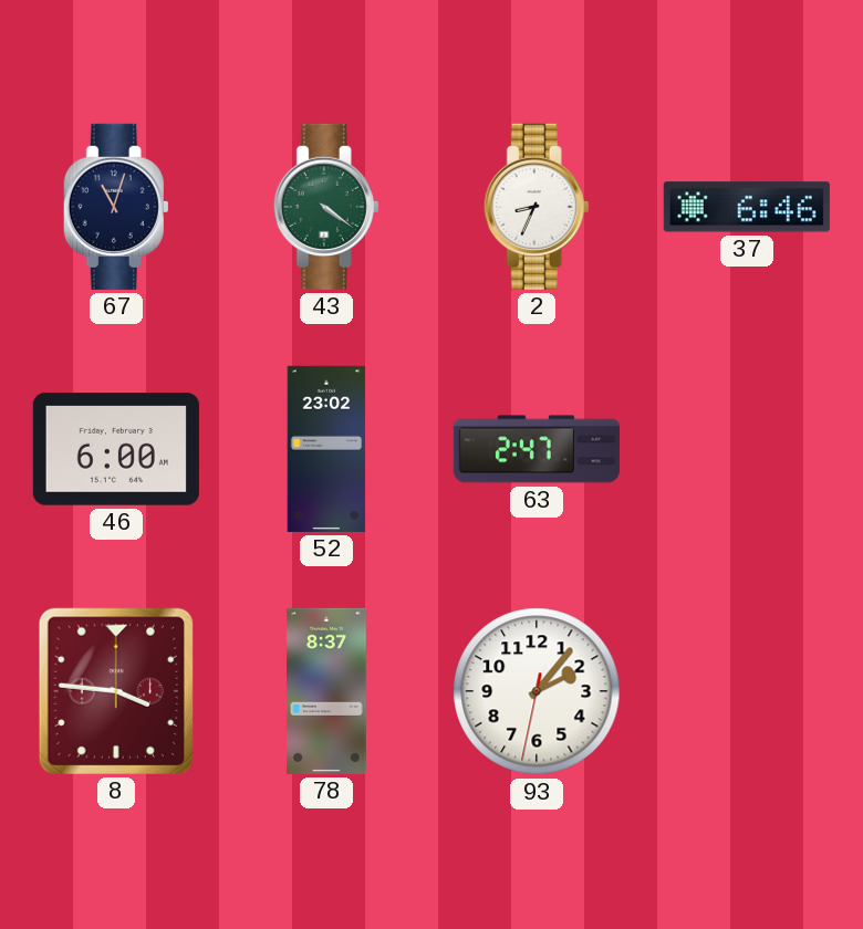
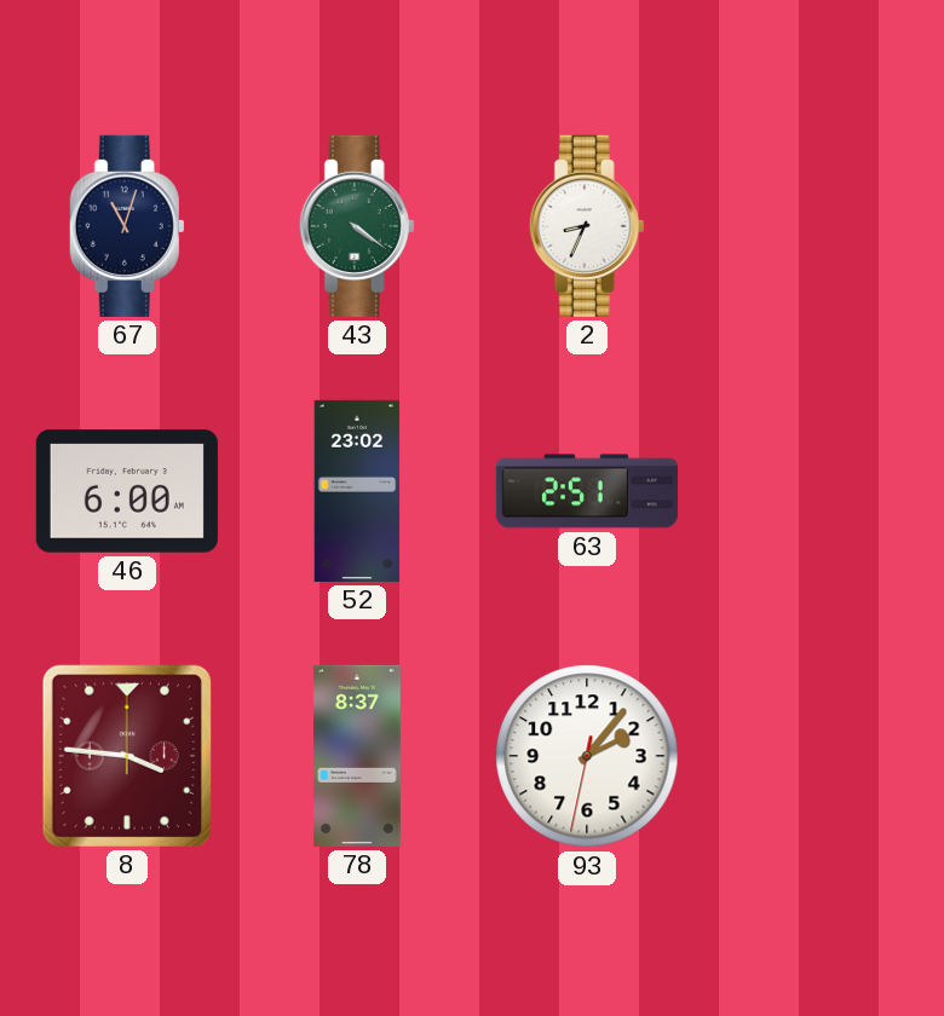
37: 6:46 -> none
63: 2:47 -> 2:51
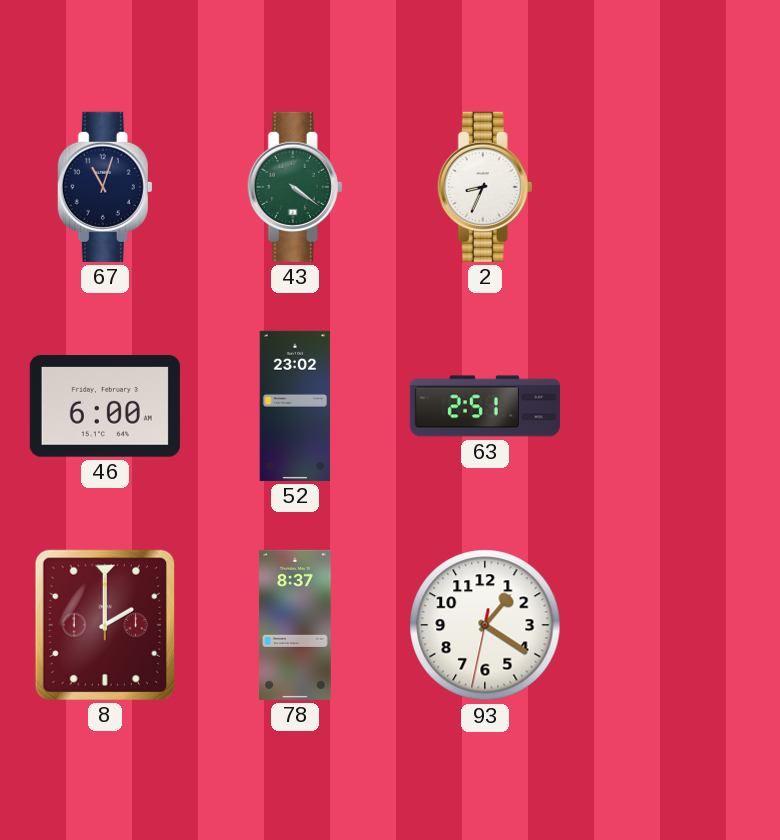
8: 3:46 -> 2:00
93: 2:06 -> 1:20
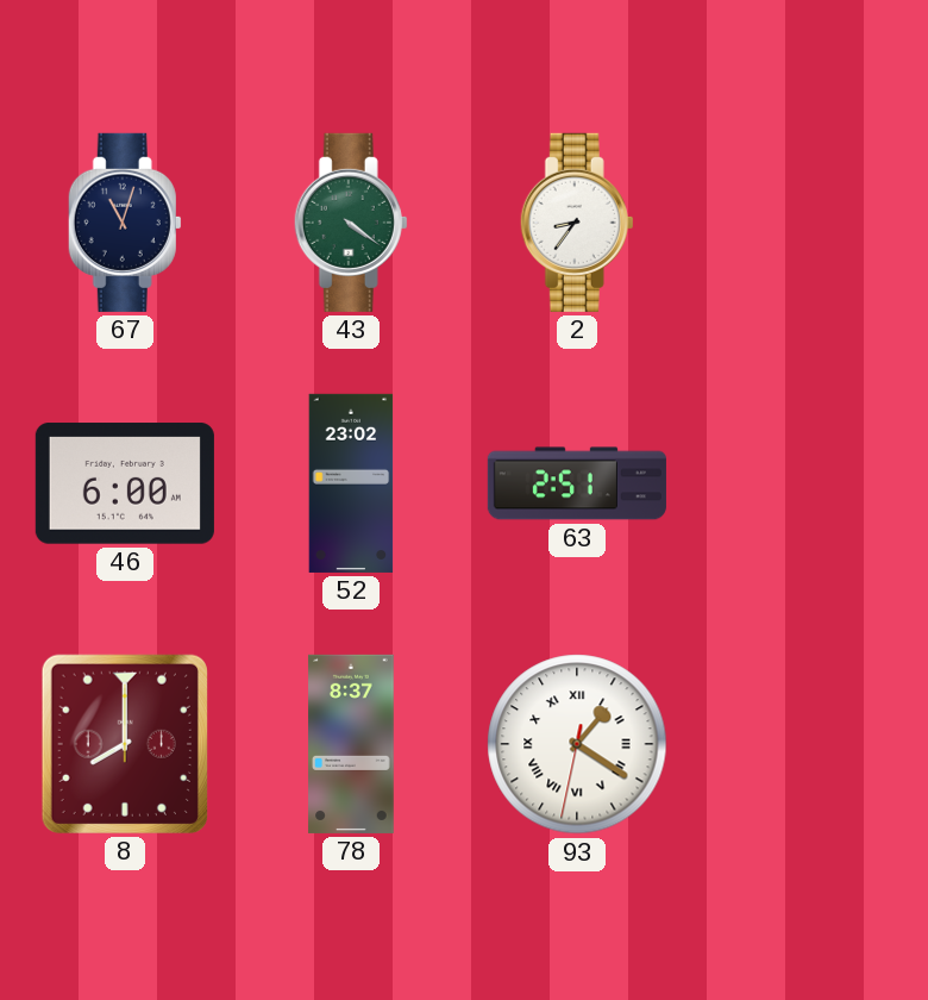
2: 8:34 -> 8:36
8: 2:00 -> 8:00
93 numerals: Arabic -> Roman
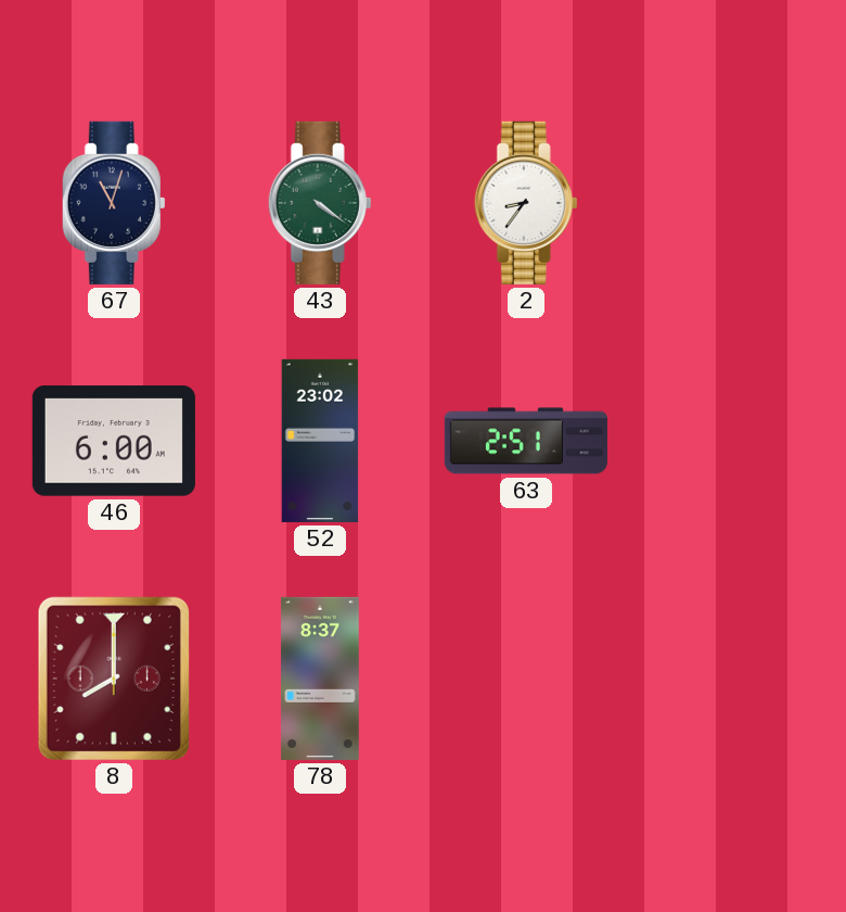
93: 1:20 -> none
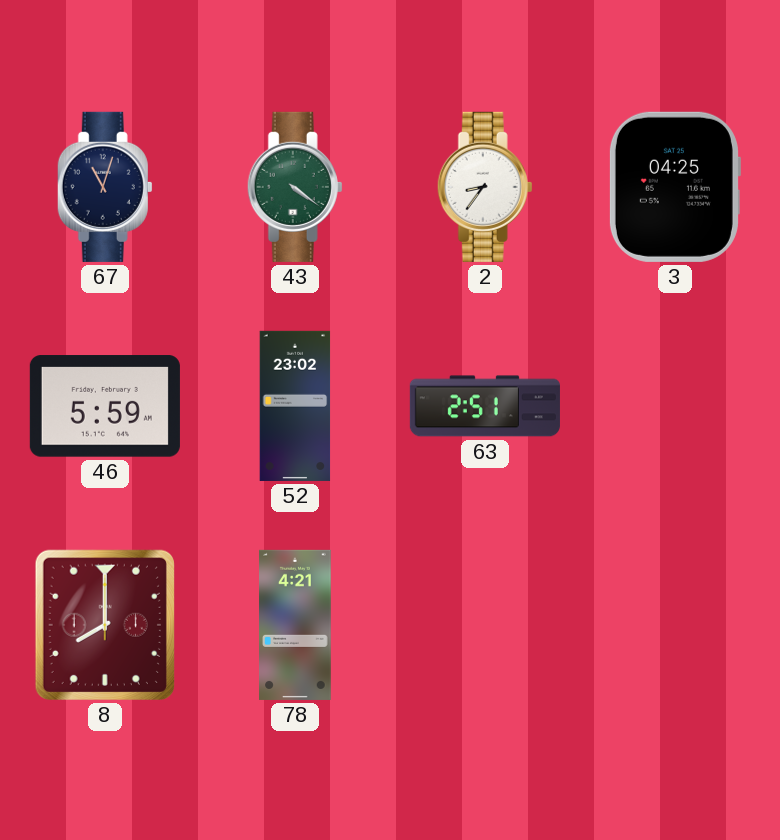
3: none -> 04:25
46: 6:00 -> 5:59
78: 8:37 -> 4:21
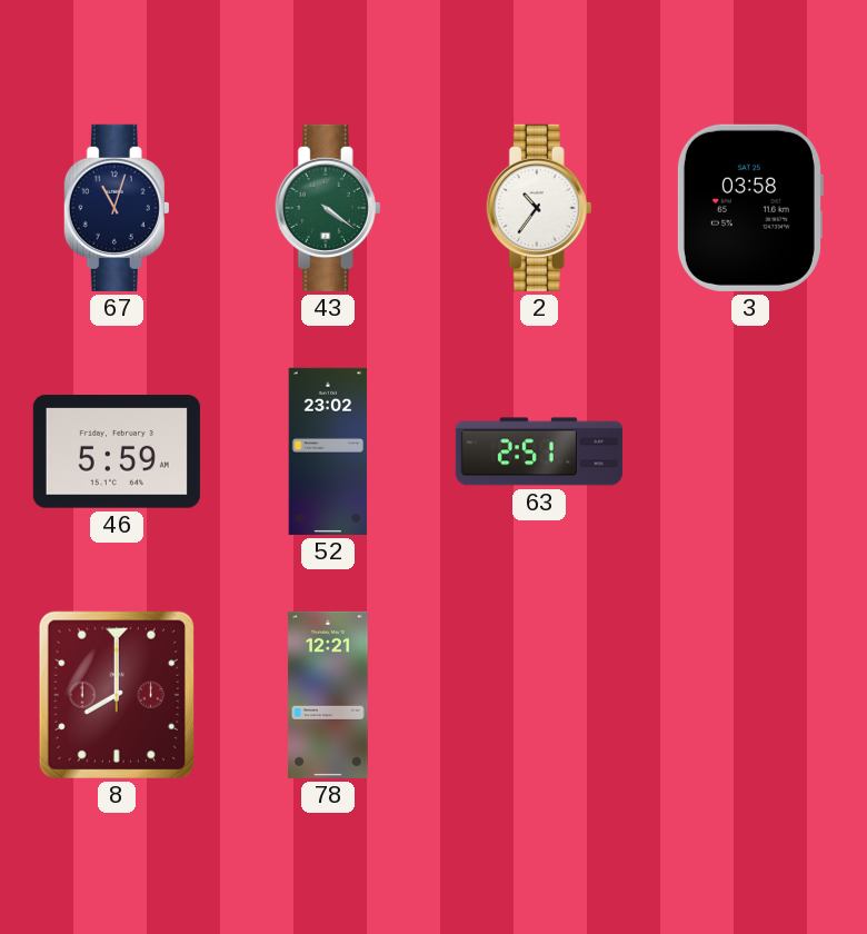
2: 8:36 -> 10:36
3: 04:25 -> 03:58
78: 4:21 -> 12:21
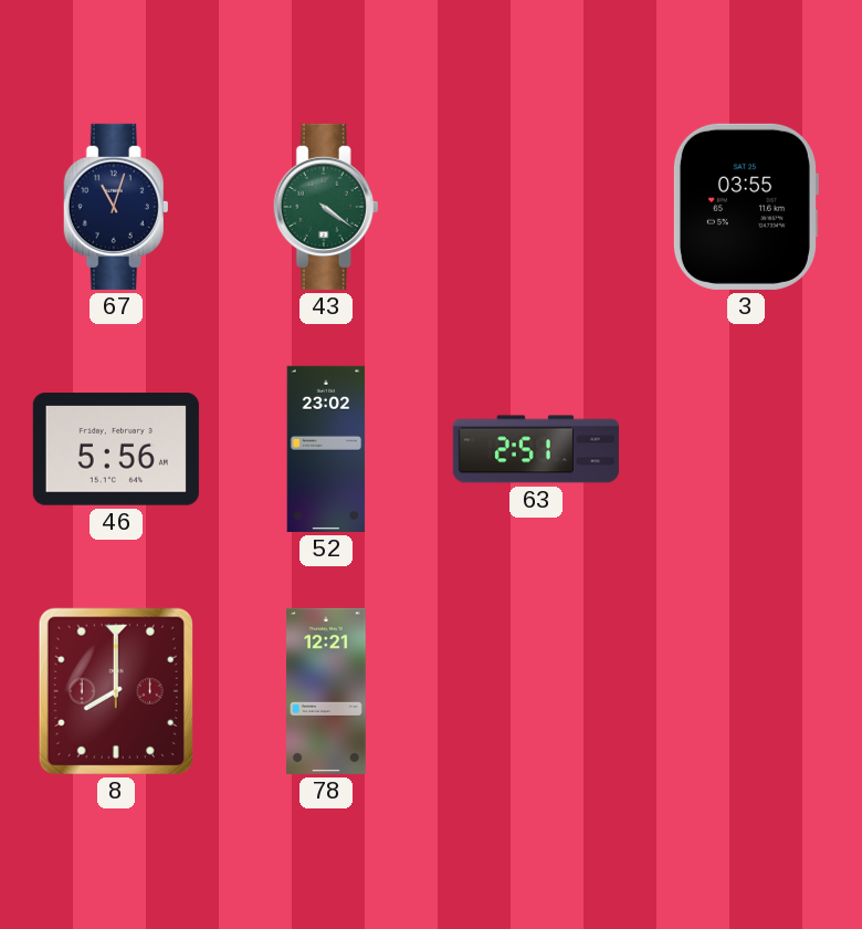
2: 10:36 -> none
3: 03:58 -> 03:55
46: 5:59 -> 5:56
